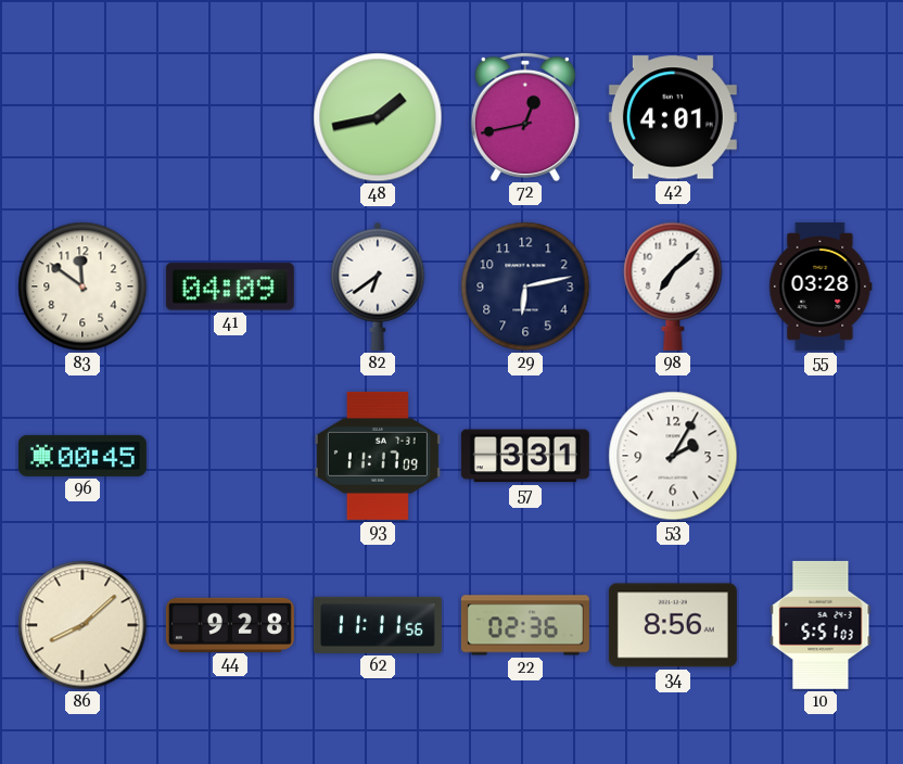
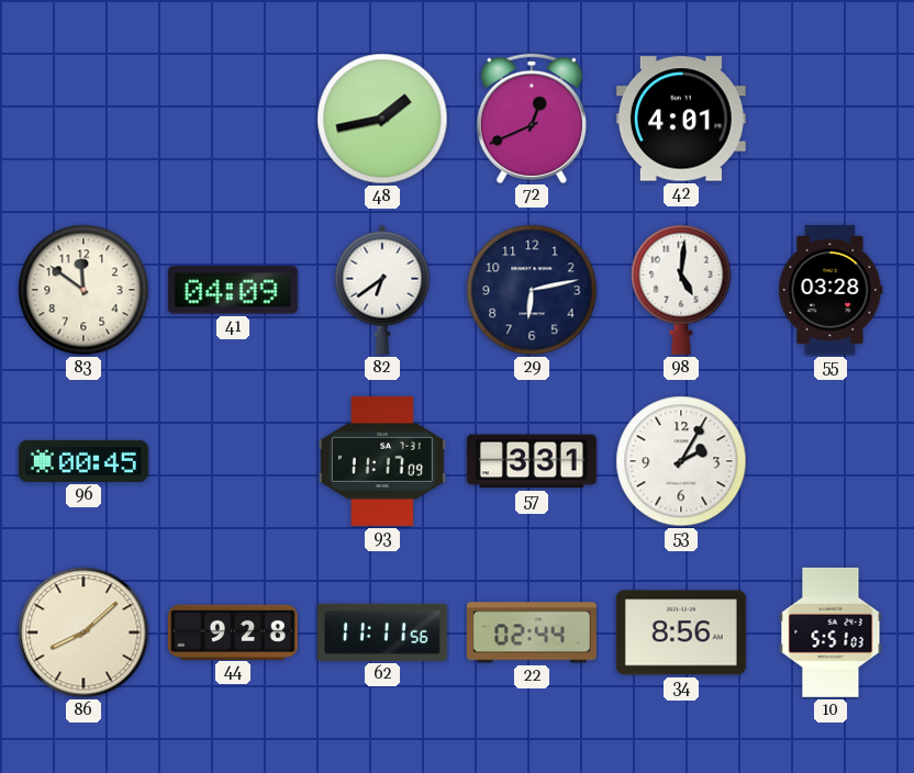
72: 12:43 -> 12:41
98: 7:08 -> 5:01
22: 02:36 -> 02:44
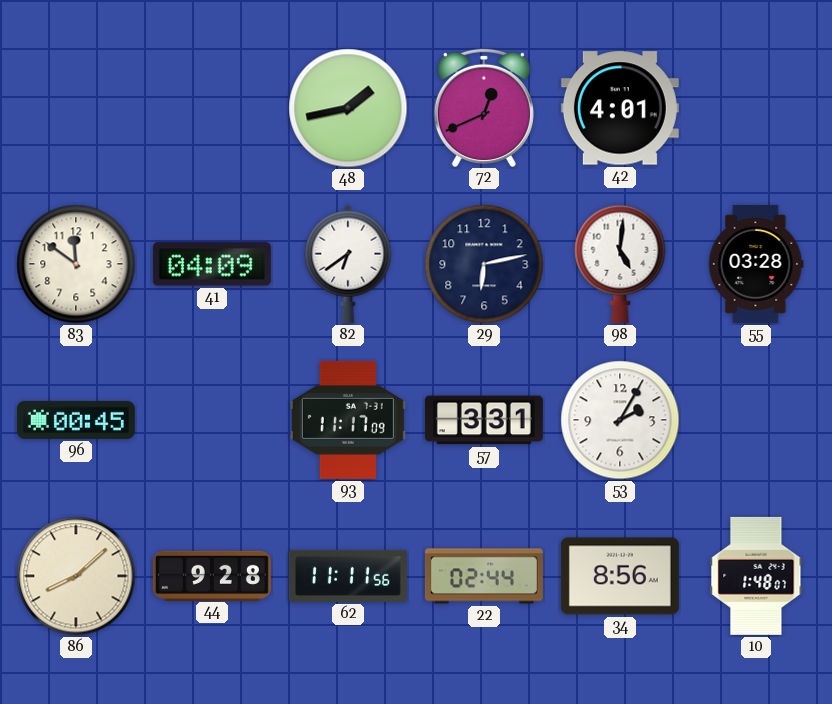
10: 5:51 -> 1:48
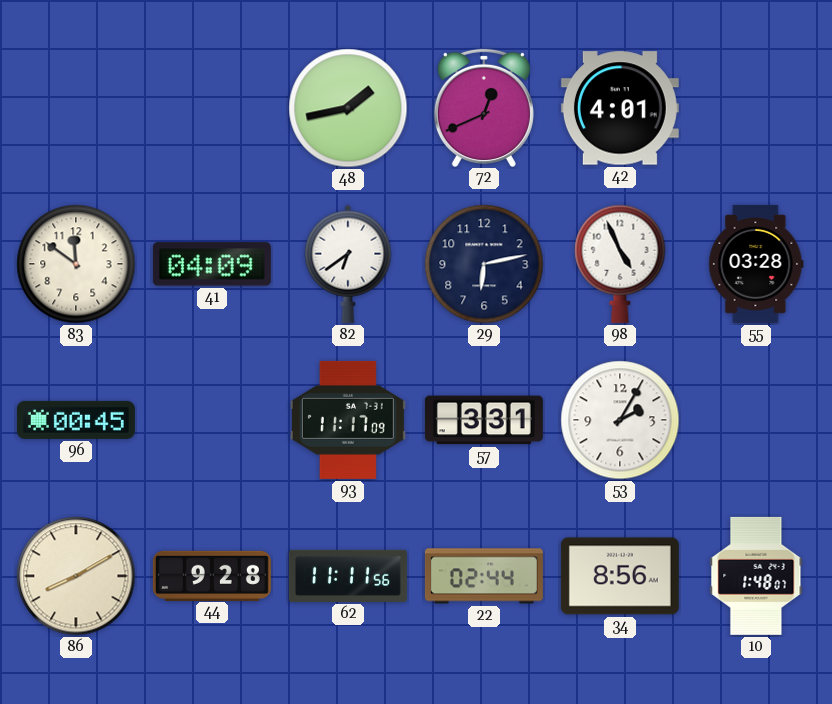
98: 5:01 -> 4:56
86: 8:08 -> 8:10
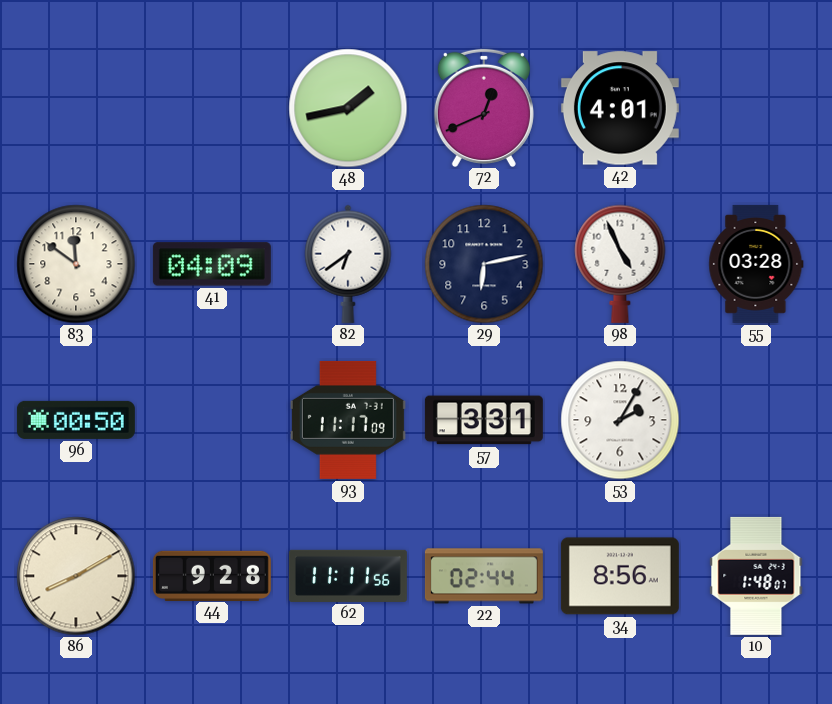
96: 00:45 -> 00:50
